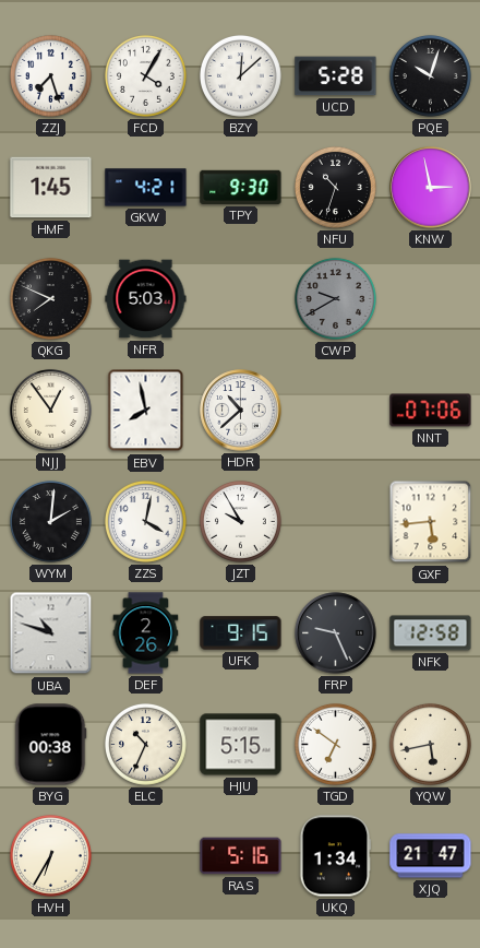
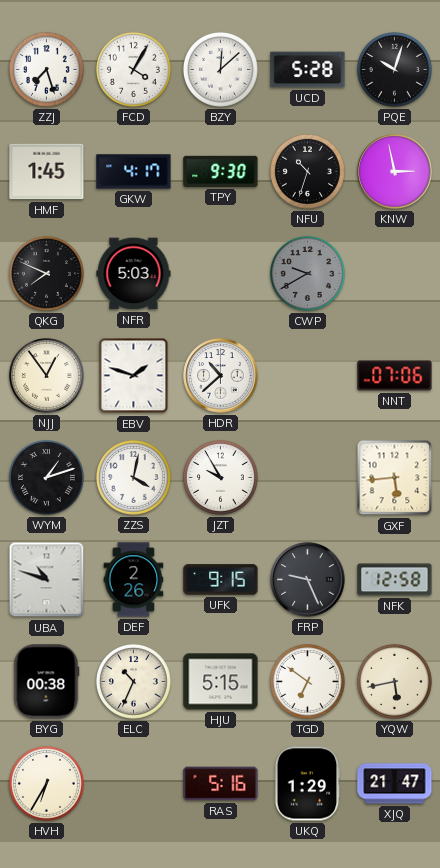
GKW: 4:21 -> 4:17
EBV: 7:58 -> 1:48
WYM: 2:01 -> 1:12
UKQ: 1:34 -> 1:29
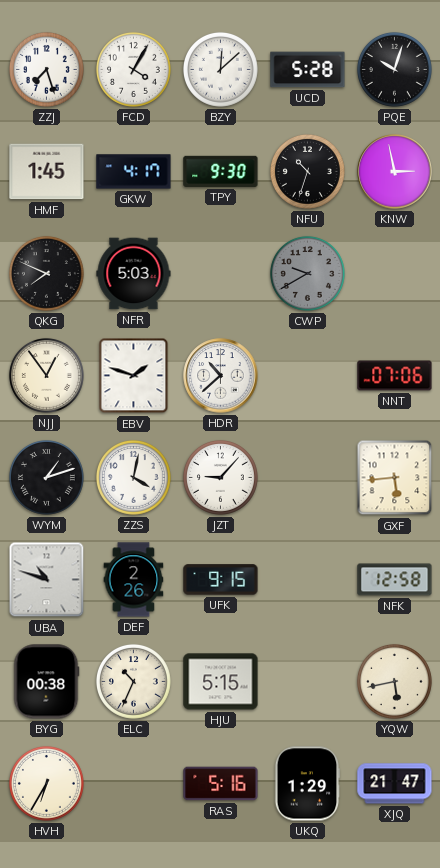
JZT: 9:55 -> 9:07
FRP: 9:26 -> none
TGD: 6:51 -> none
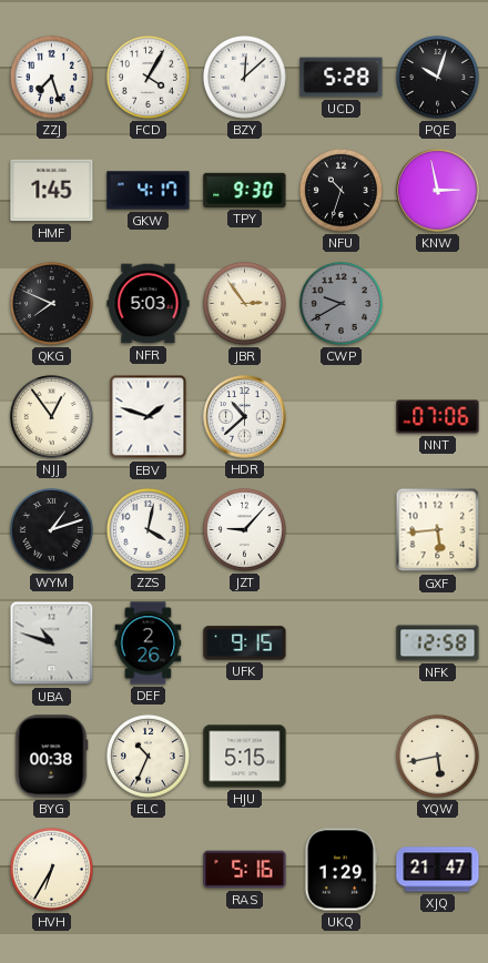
JBR: none -> 2:54
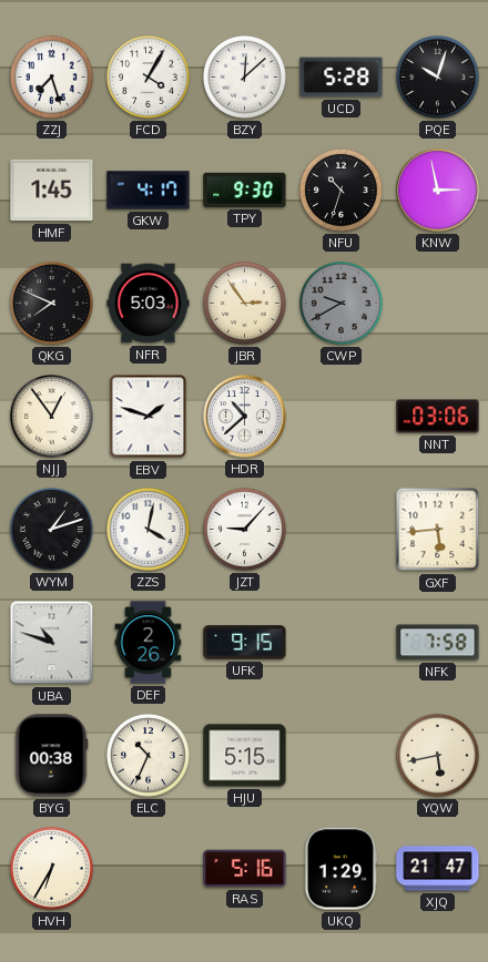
NNT: 07:06 -> 03:06
NFK: 12:58 -> 7:58
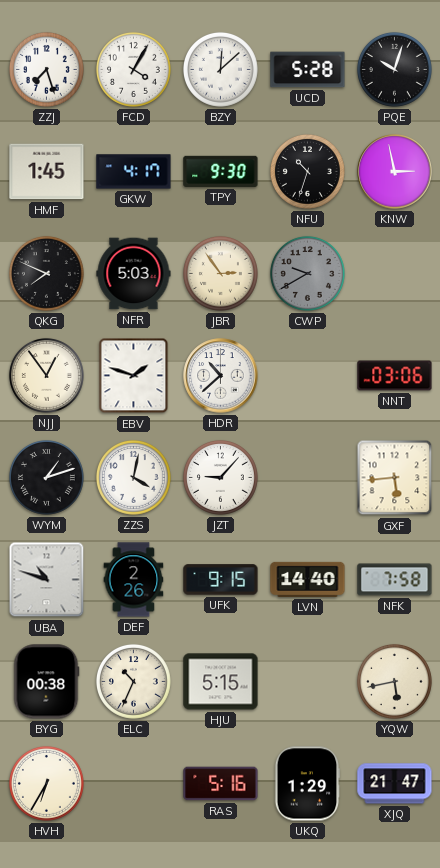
LVN: none -> 14:40
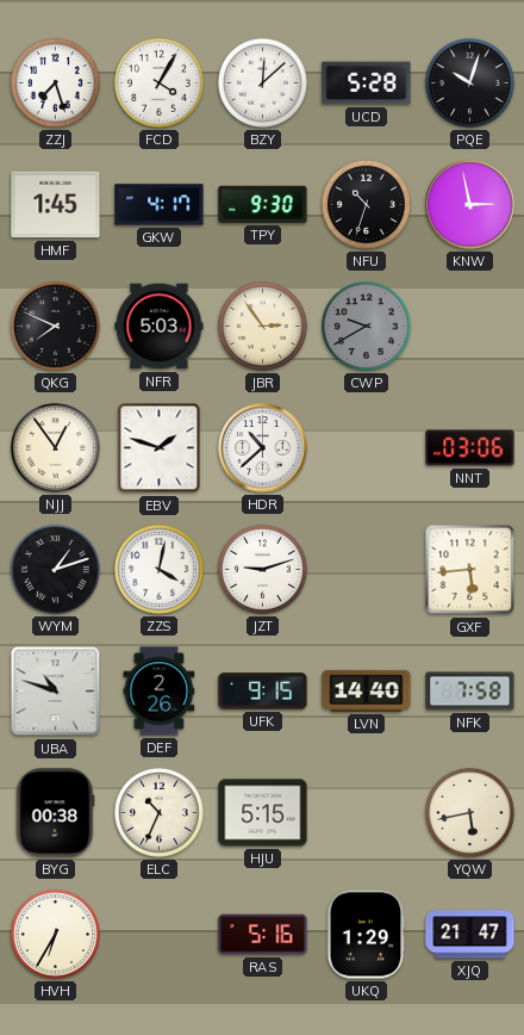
JZT: 9:07 -> 9:12
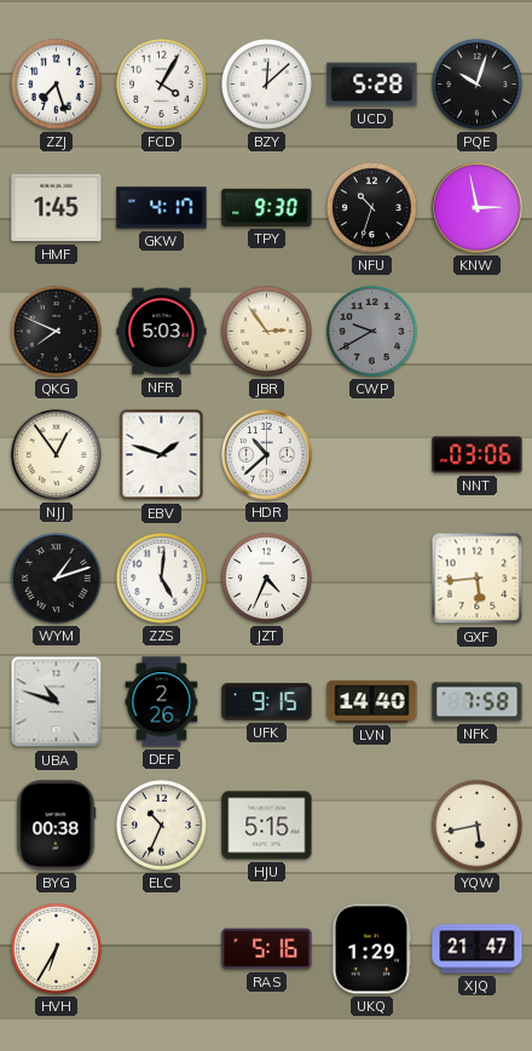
ZZS: 4:02 -> 5:01
JZT: 9:12 -> 4:34
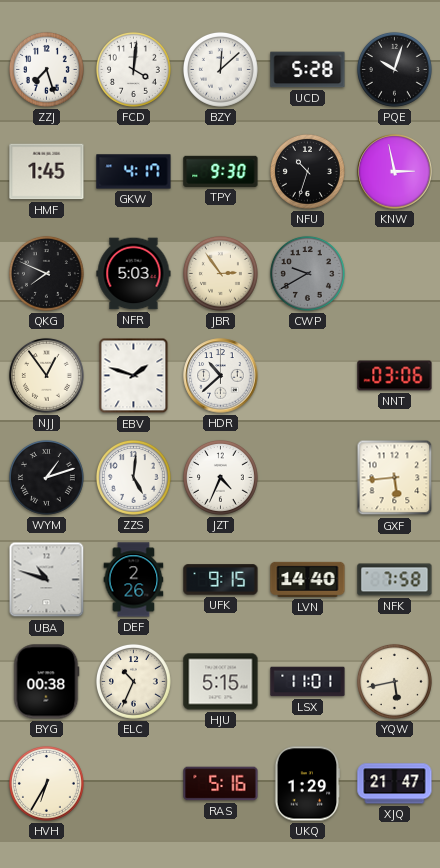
FCD: 4:05 -> 4:01
LSX: none -> 11:01
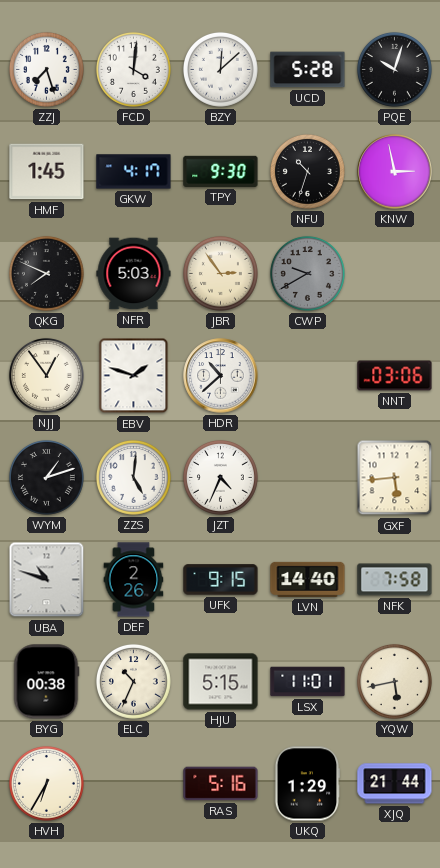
XJQ: 21:47 -> 21:44
